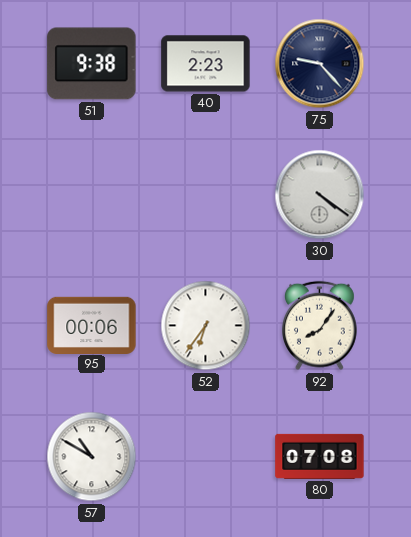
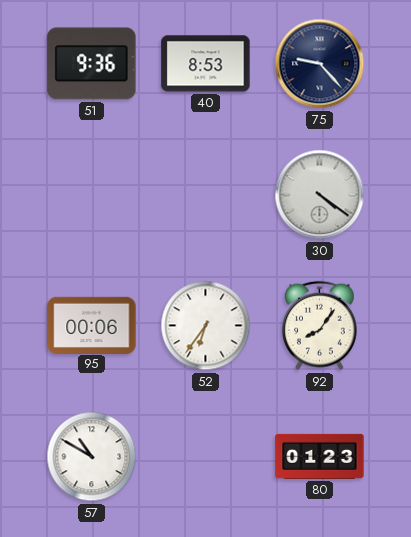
51: 9:38 -> 9:36
40: 2:23 -> 8:53
80: 07:08 -> 01:23
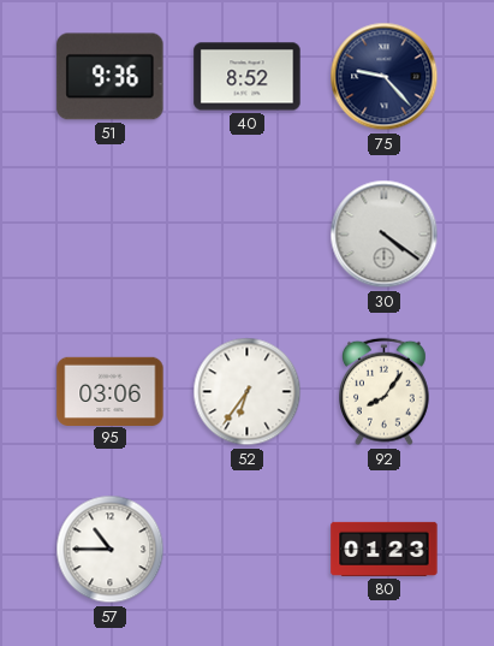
40: 8:53 -> 8:52
95: 00:06 -> 03:06
57: 10:50 -> 10:45
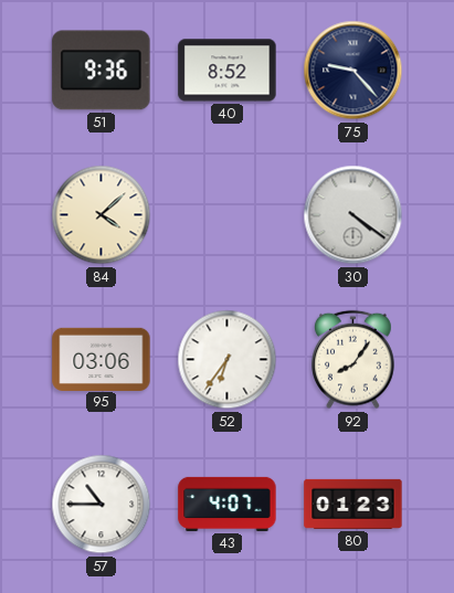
84: none -> 4:08
43: none -> 4:07
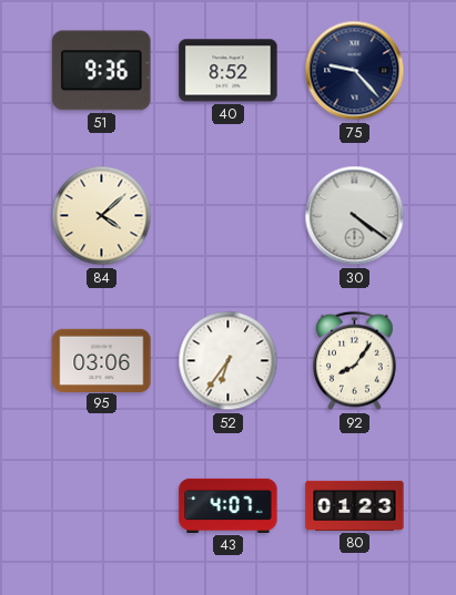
57: 10:45 -> none
